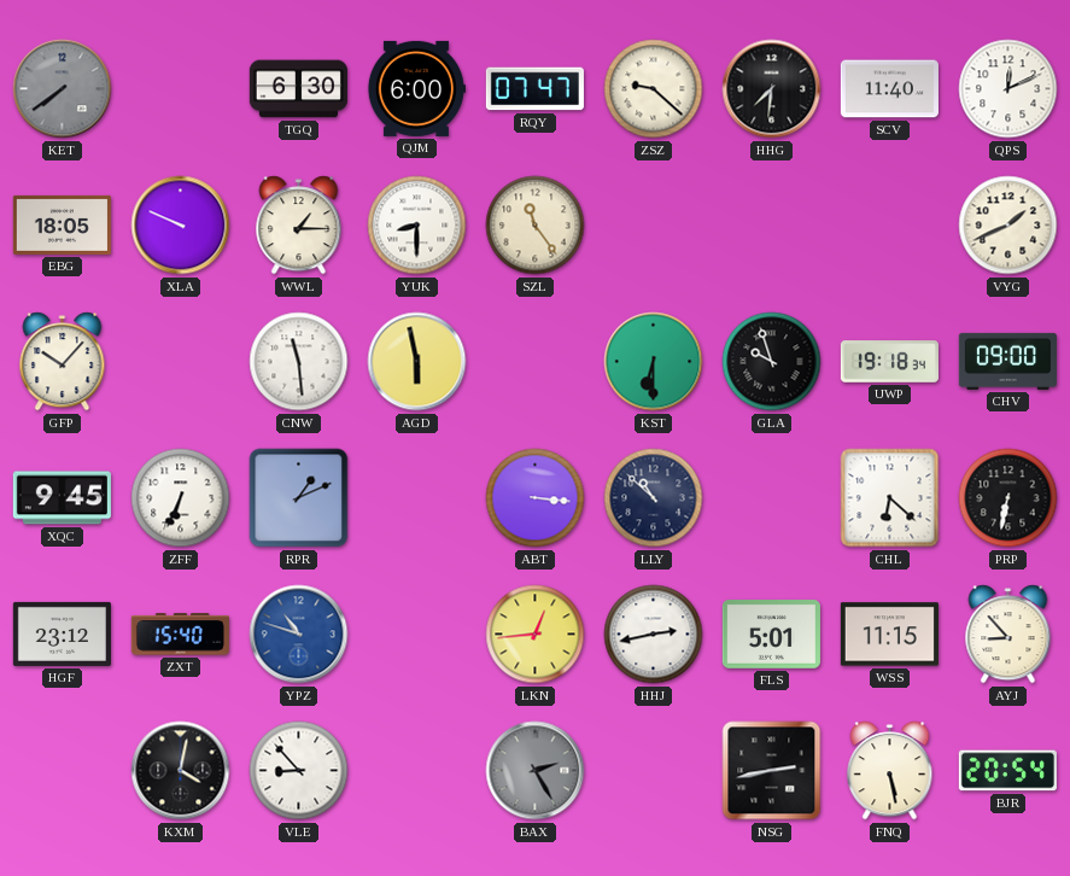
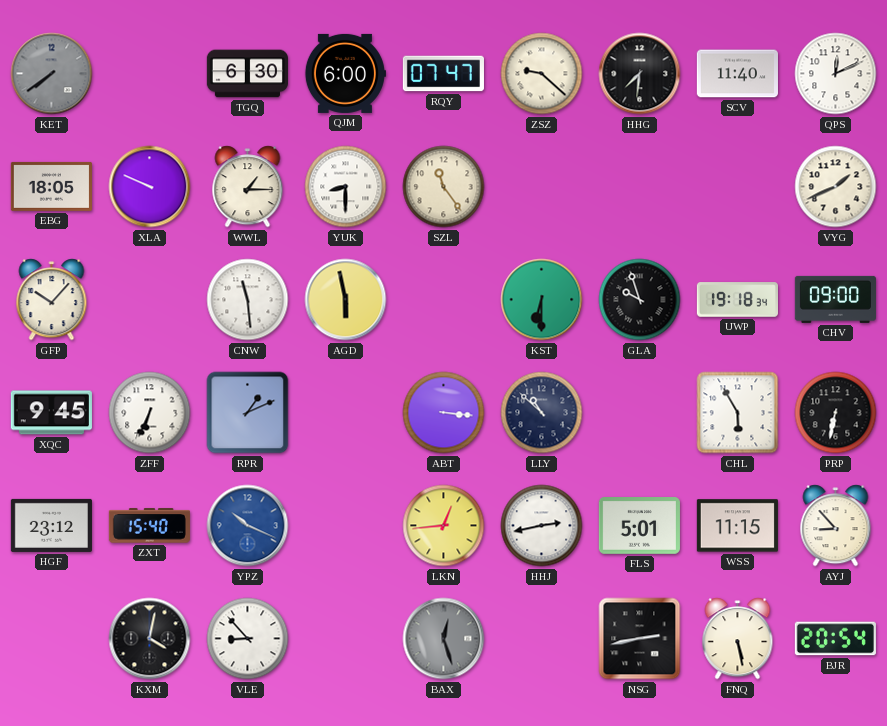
CHL: 6:22 -> 5:55
YPZ: 10:48 -> 10:19
BAX: 2:25 -> 12:27
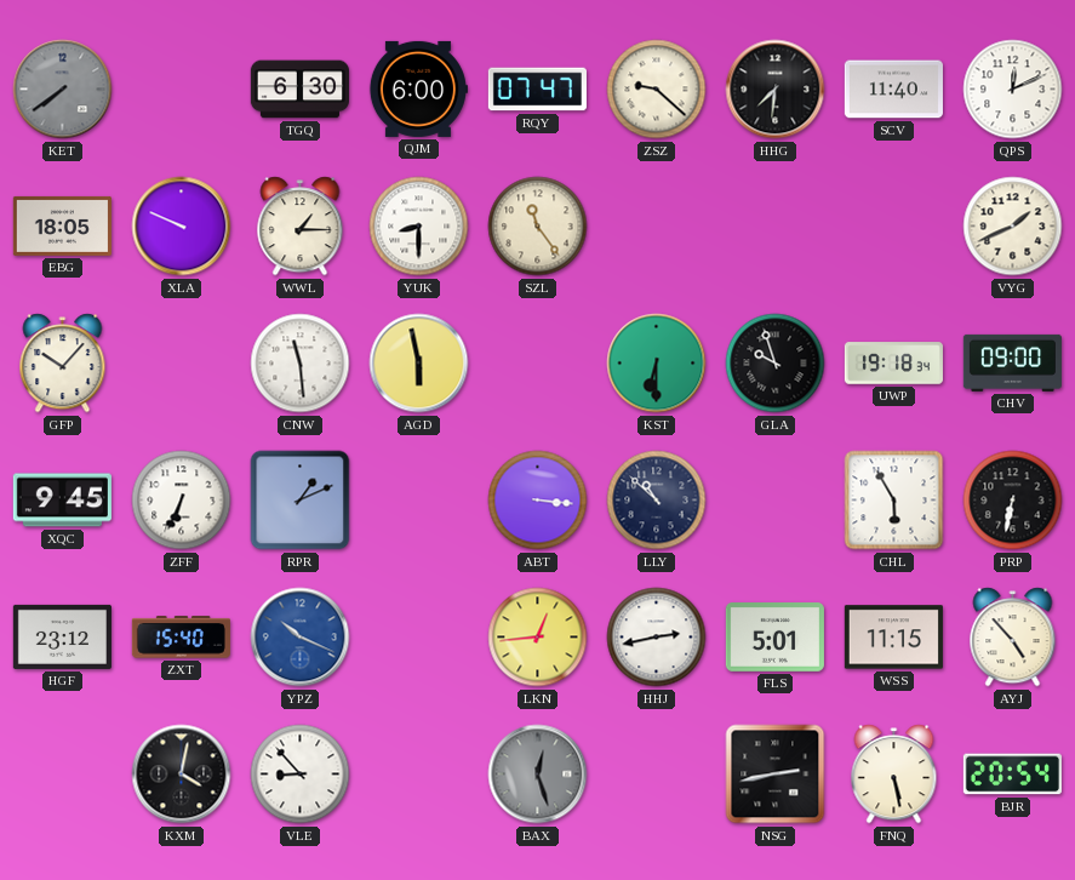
AYJ: 8:53 -> 4:53
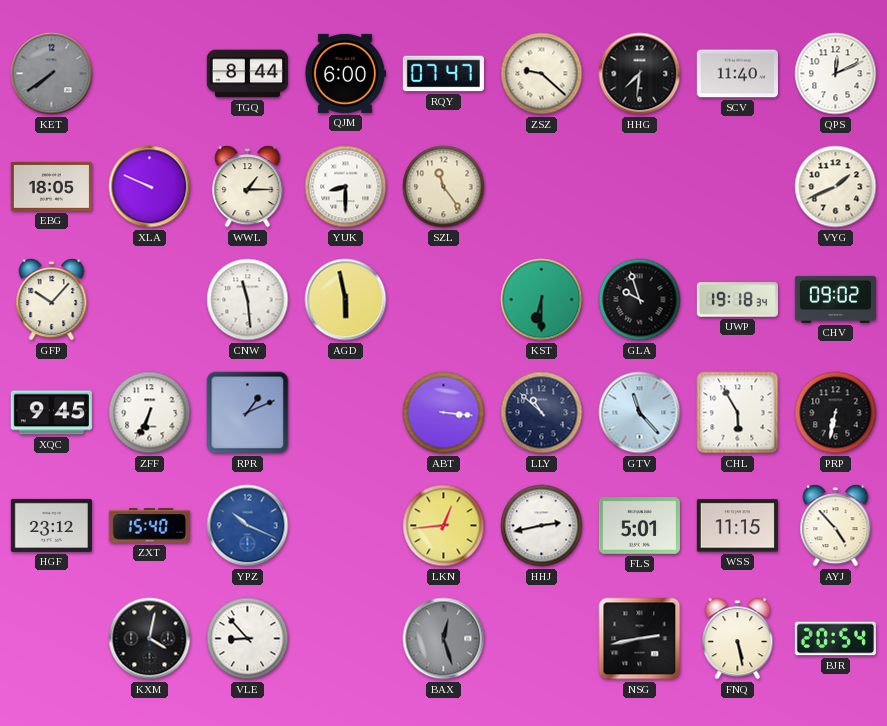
TGQ: 6:30 -> 8:44
CHV: 09:00 -> 09:02
GTV: none -> 11:23
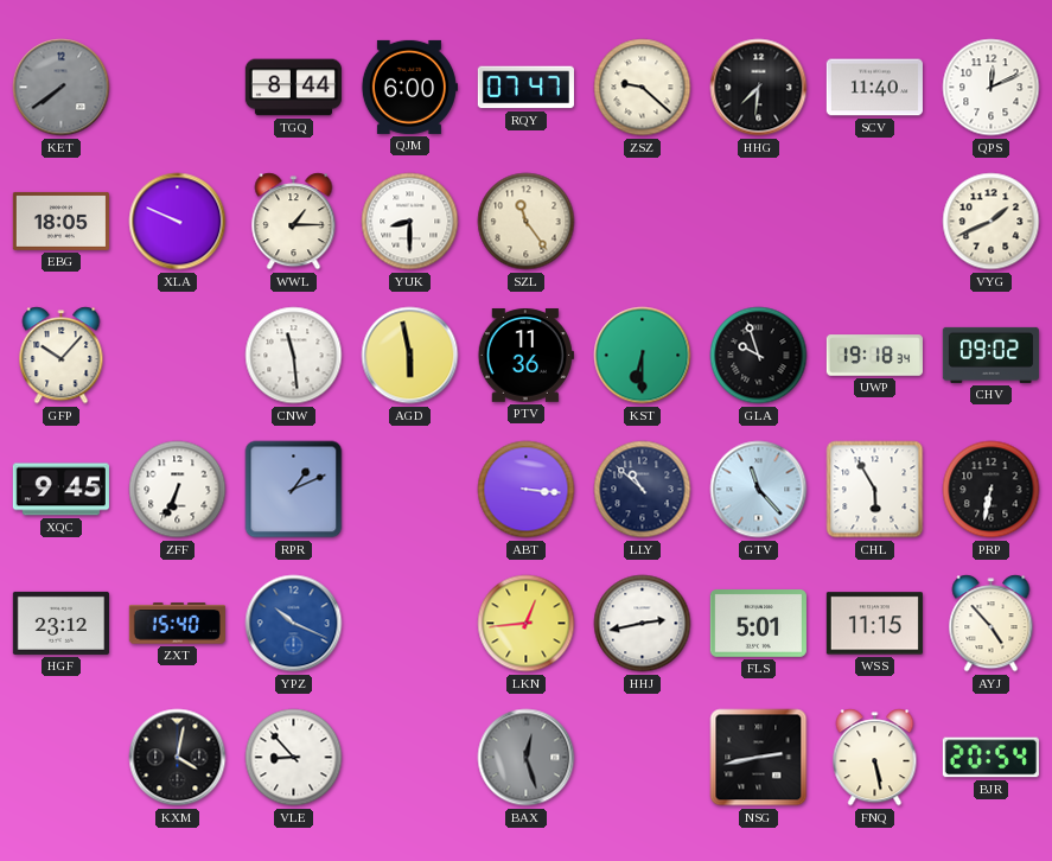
PTV: none -> 11:36
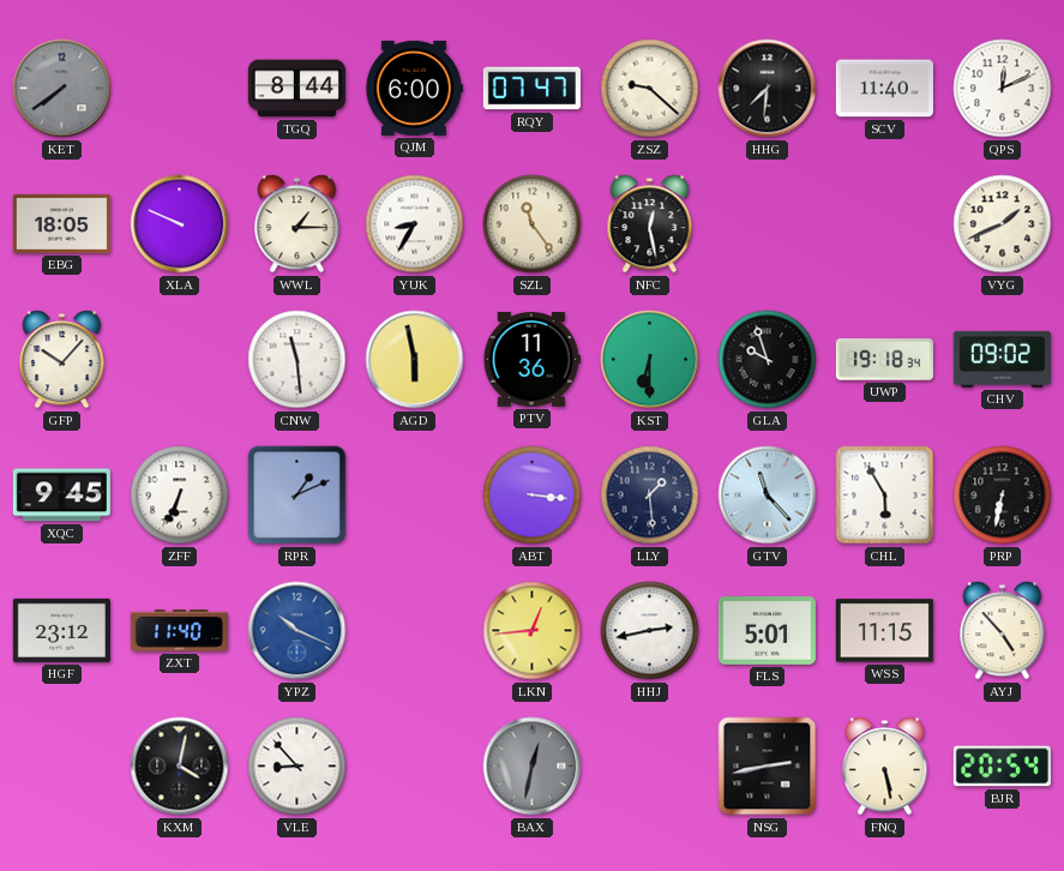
YUK: 8:30 -> 8:35
NFC: none -> 12:28
LLY: 10:52 -> 1:29
ZXT: 15:40 -> 11:40
BAX: 12:27 -> 12:32
